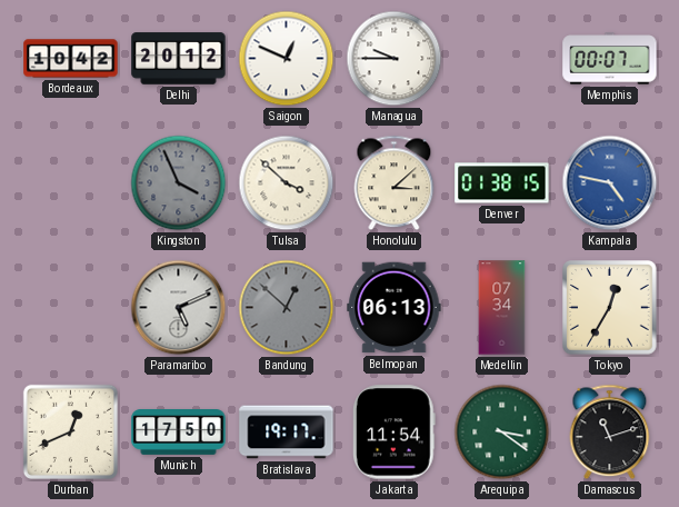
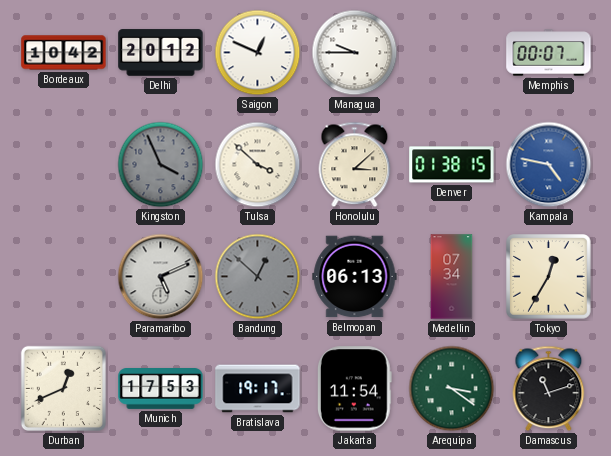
Munich: 17:50 -> 17:53
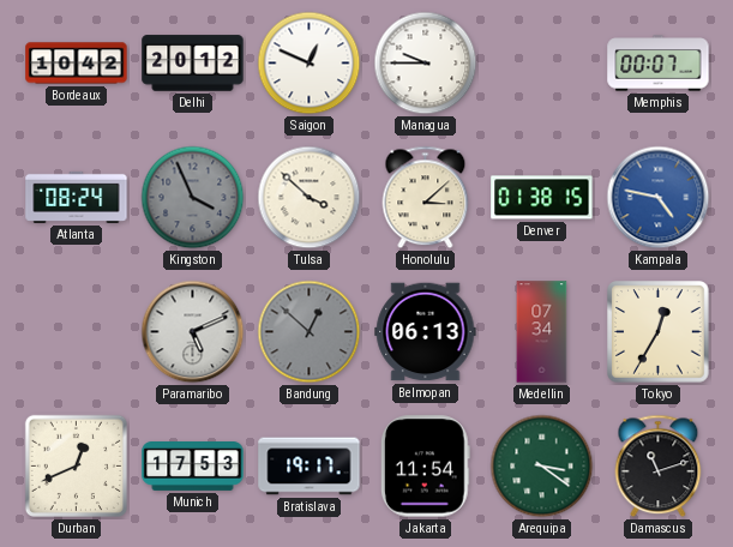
Atlanta: none -> 08:24
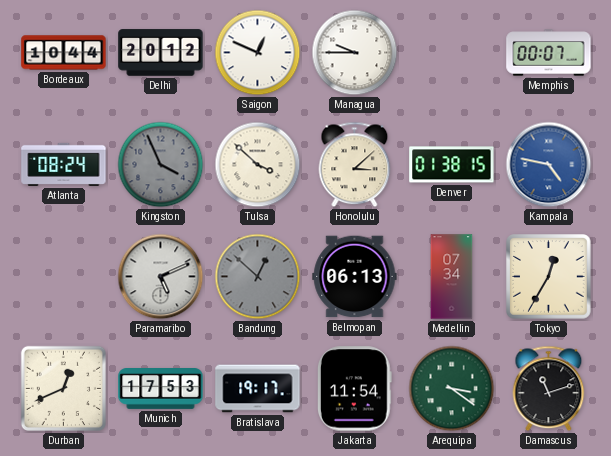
Bordeaux: 10:42 -> 10:44
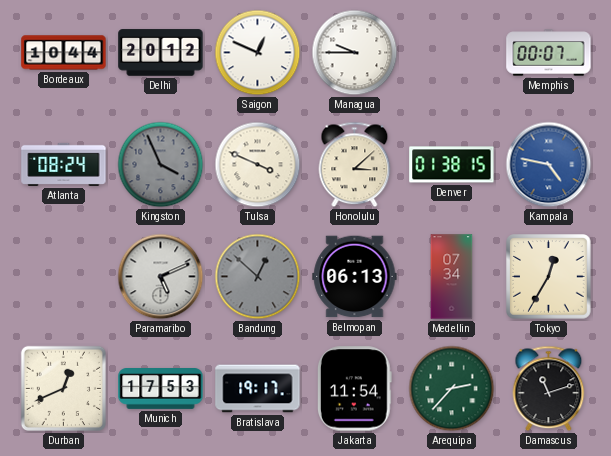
Tulsa: 3:52 -> 3:49
Arequipa: 3:21 -> 2:37
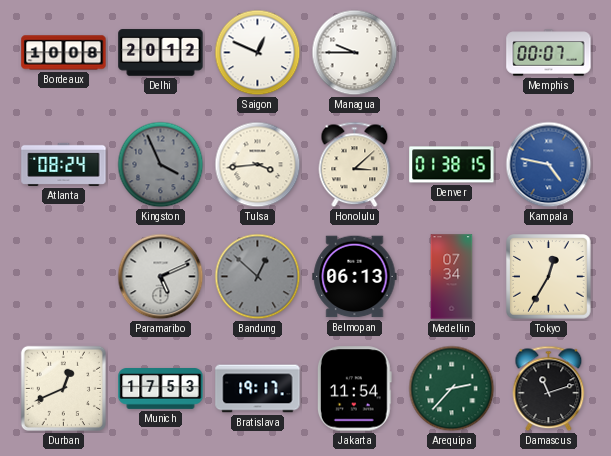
Bordeaux: 10:44 -> 10:08
Tulsa: 3:49 -> 3:44
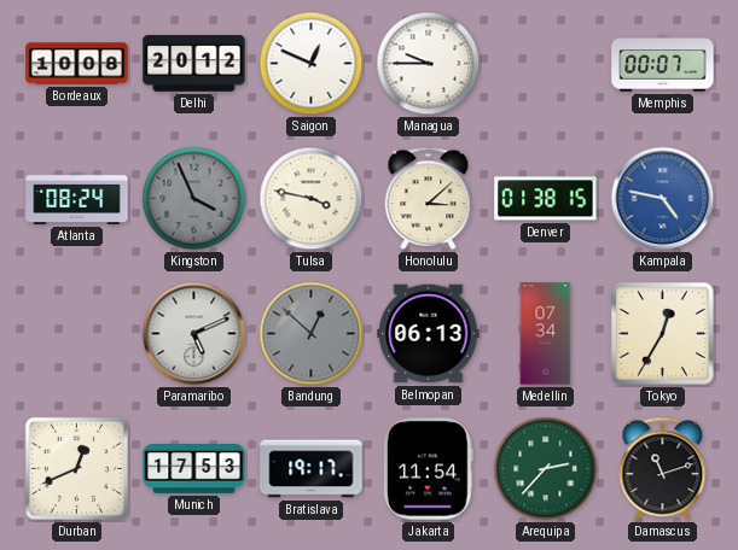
Tulsa: 3:44 -> 3:47
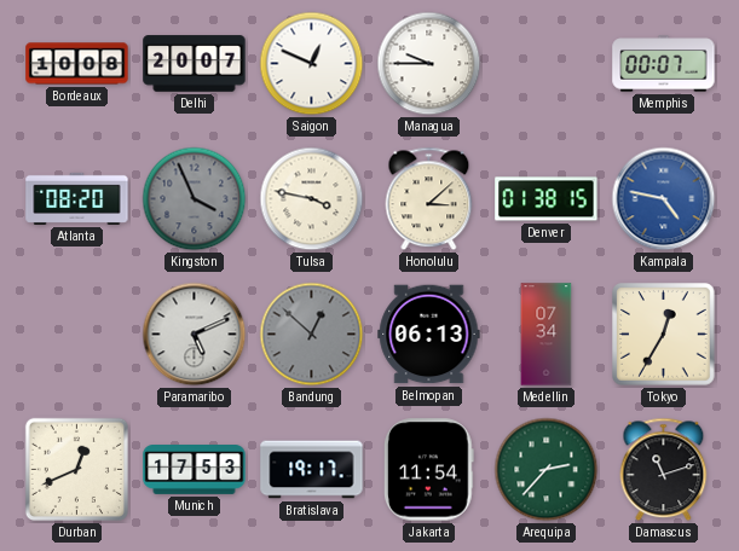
Delhi: 20:12 -> 20:07
Atlanta: 08:24 -> 08:20
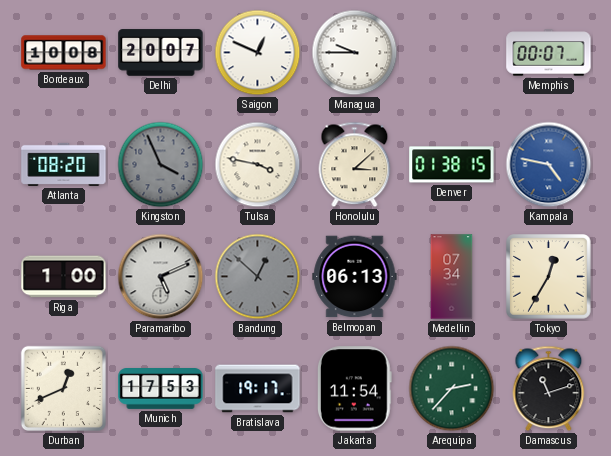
Riga: none -> 1:00
